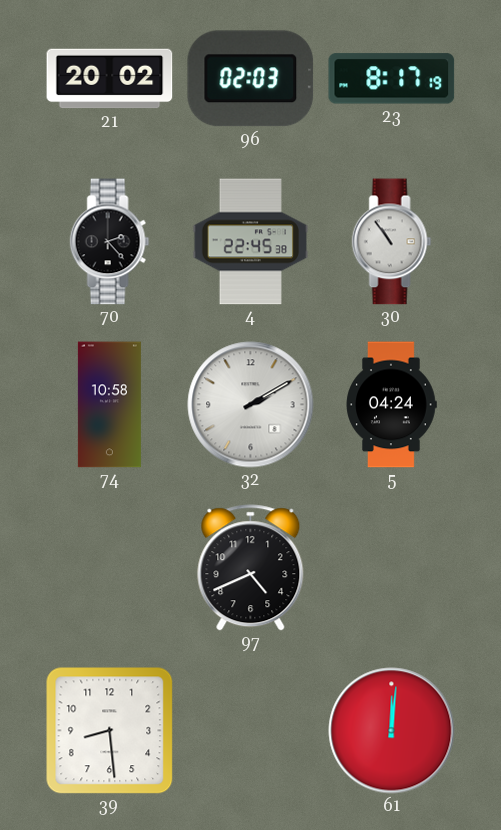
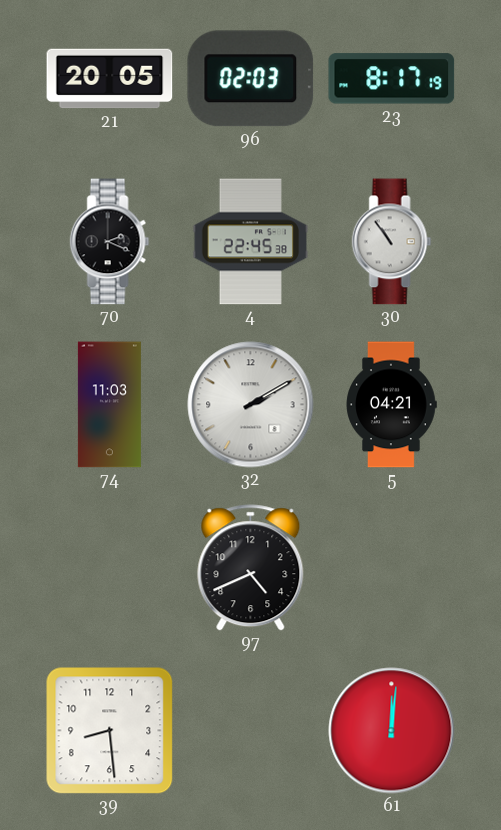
21: 20:02 -> 20:05
70: 2:23 -> 2:19
74: 10:58 -> 11:03
5: 04:24 -> 04:21
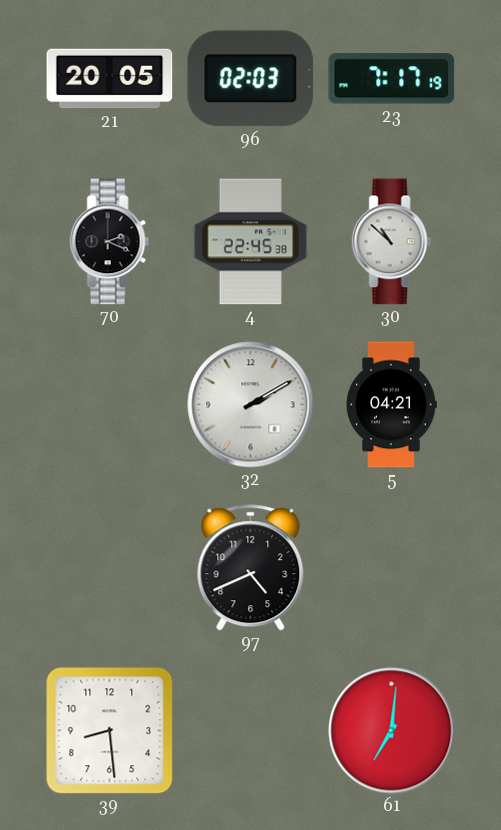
23: 8:17 -> 7:17
30: 10:54 -> 10:52
74: 11:03 -> none
61: 12:01 -> 7:01
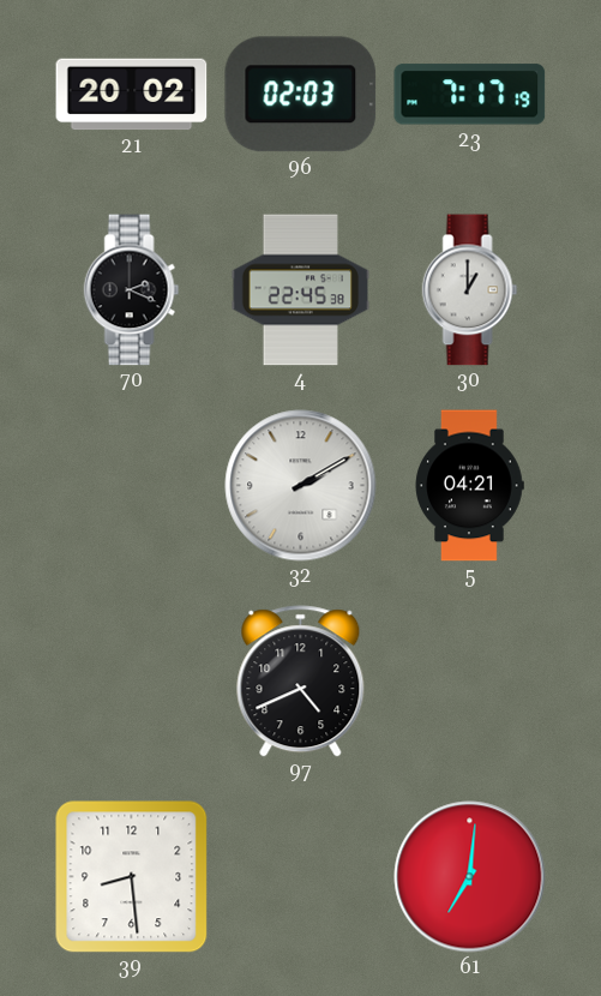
21: 20:05 -> 20:02
30: 10:52 -> 1:00
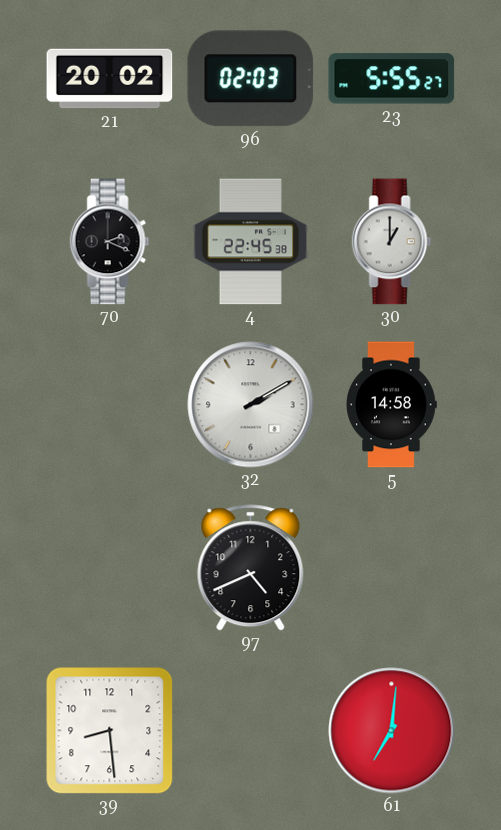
23: 7:17 -> 5:55
5: 04:21 -> 14:58
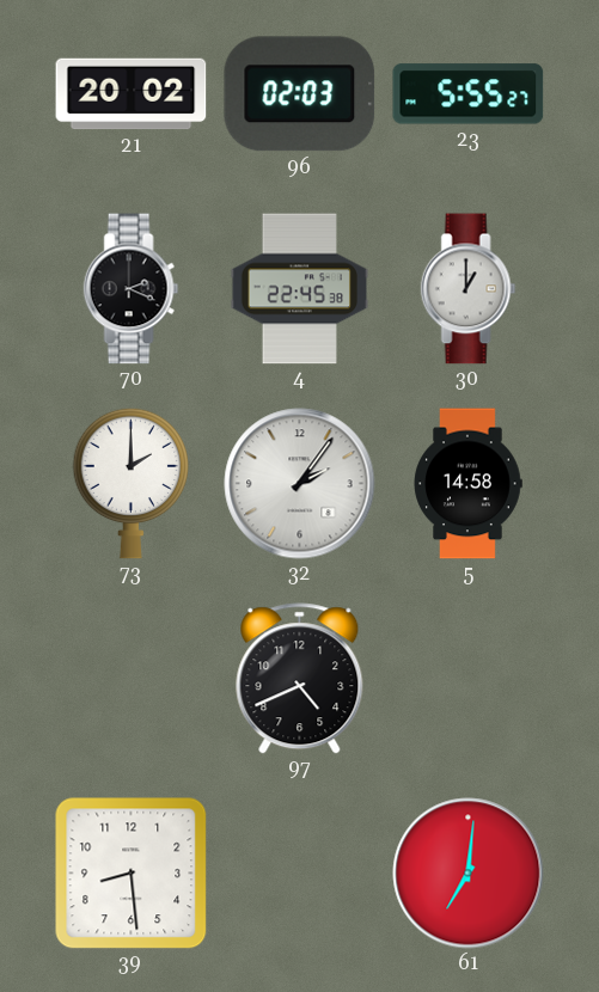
73: none -> 2:00
32: 2:10 -> 2:06
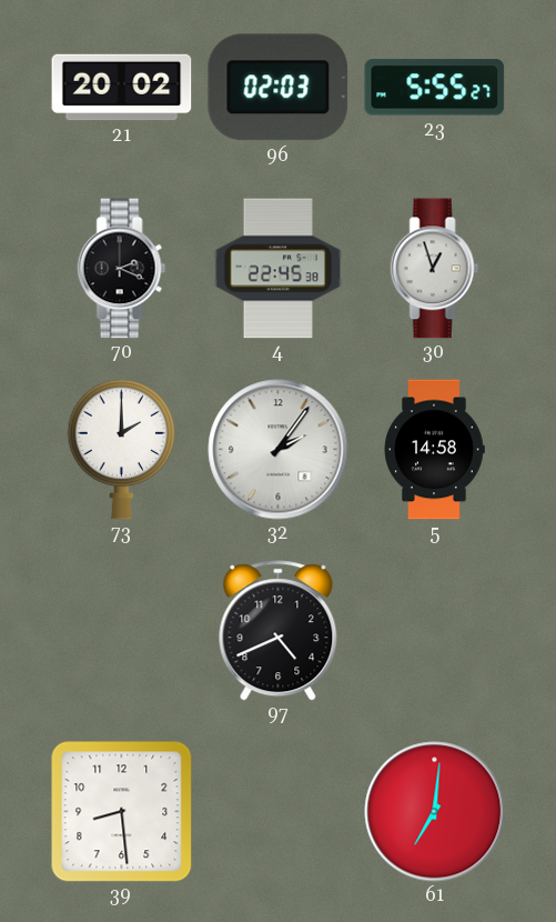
30: 1:00 -> 12:57
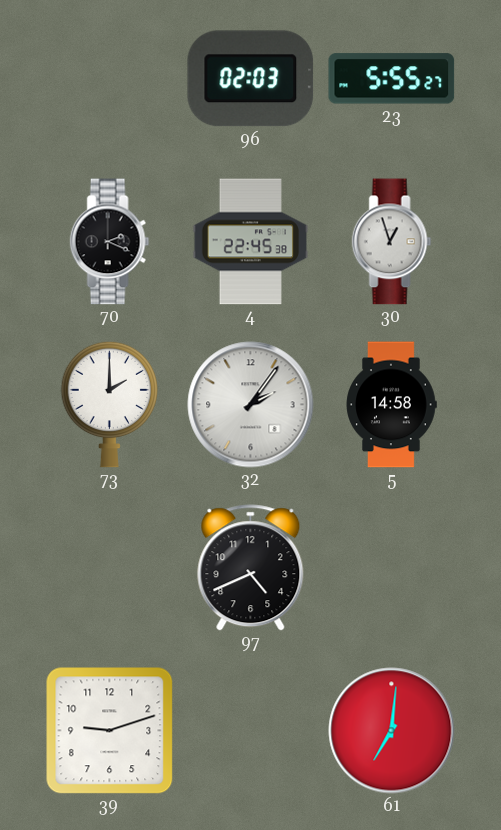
21: 20:02 -> none
39: 8:29 -> 9:12
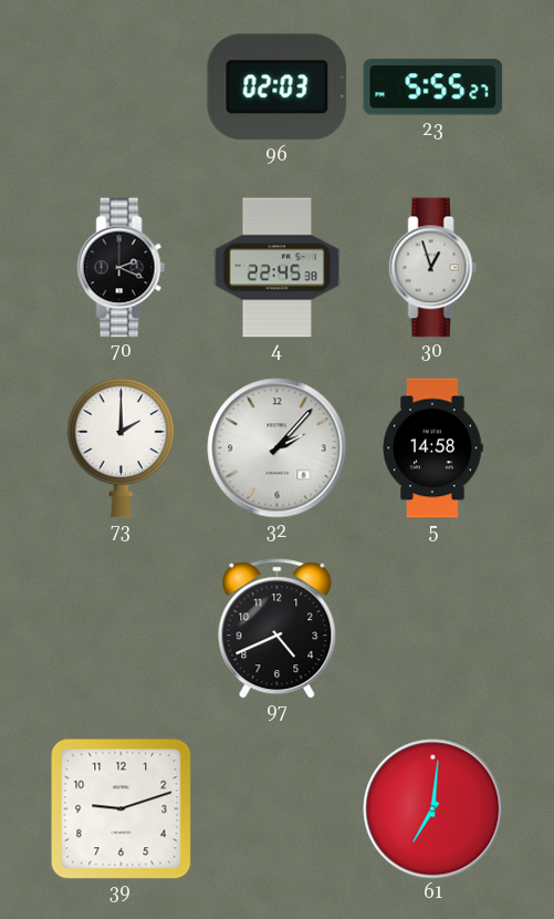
32: 2:06 -> 2:07
